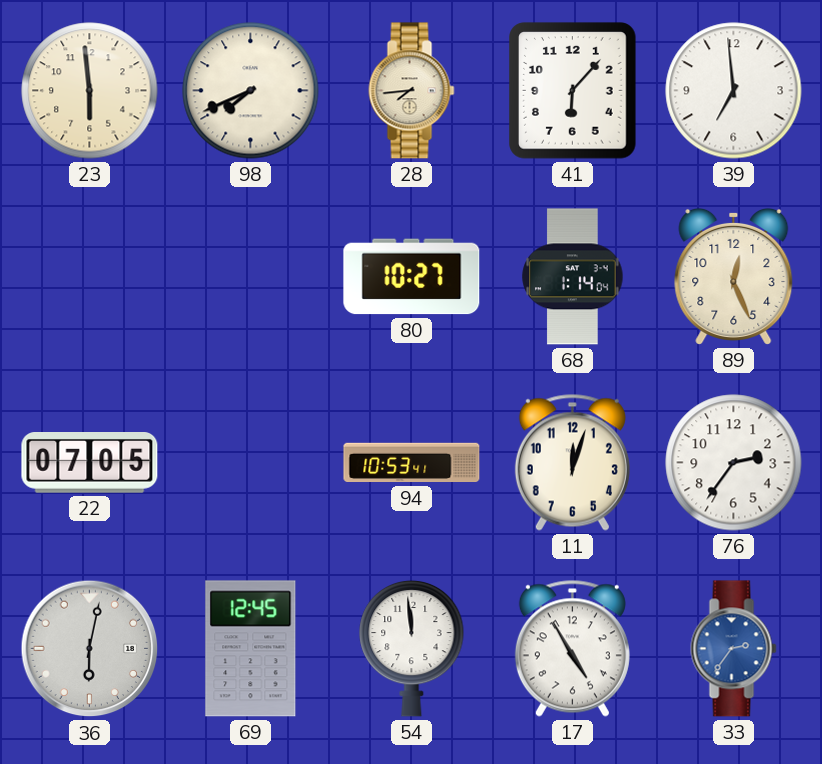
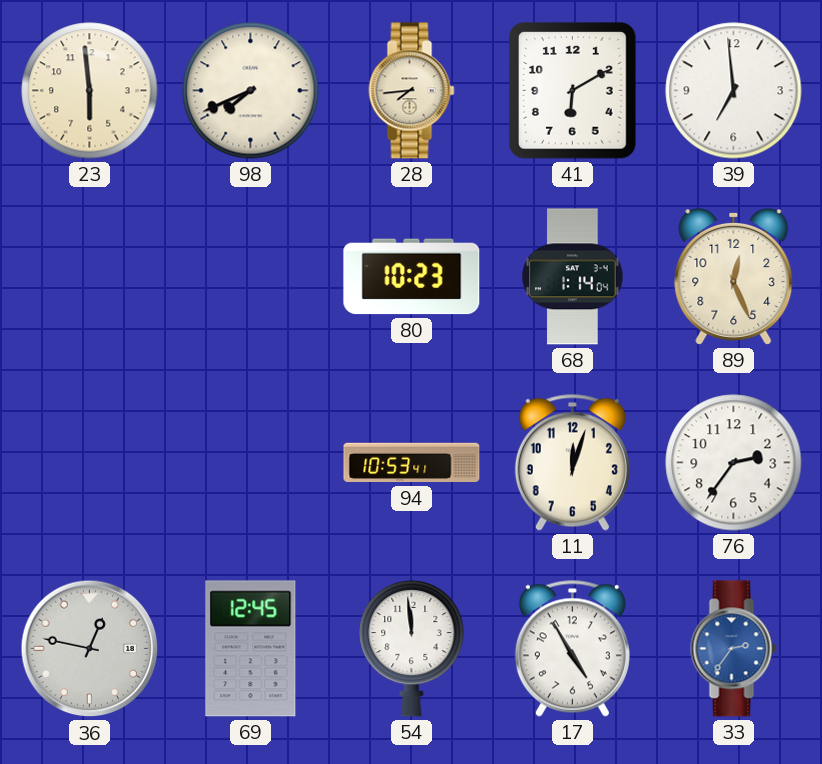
41: 6:07 -> 6:10
80: 10:27 -> 10:23
22: 07:05 -> none
36: 6:02 -> 12:47
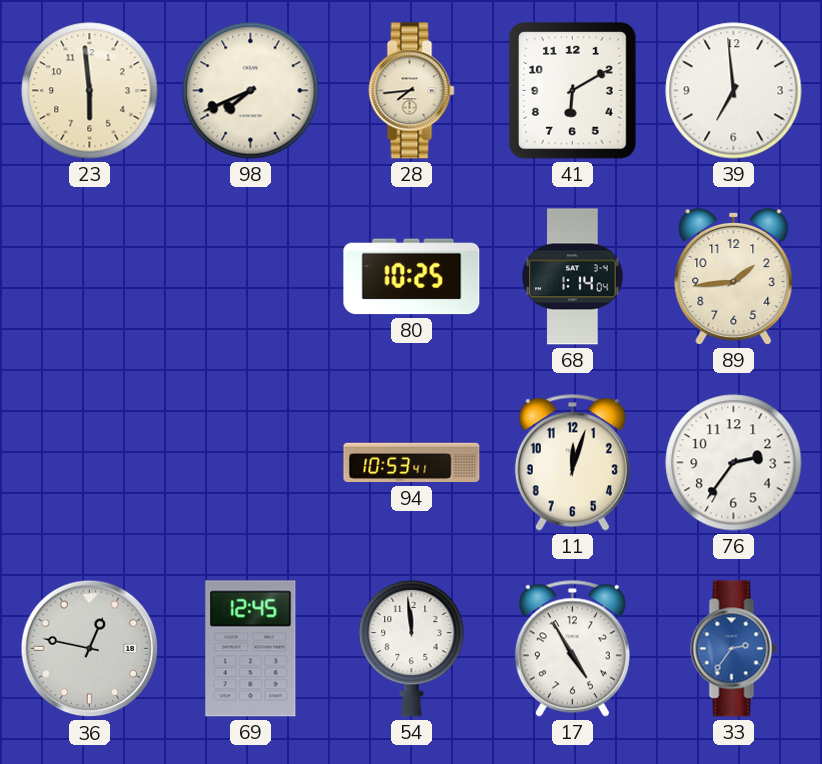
80: 10:23 -> 10:25
89: 12:26 -> 1:44
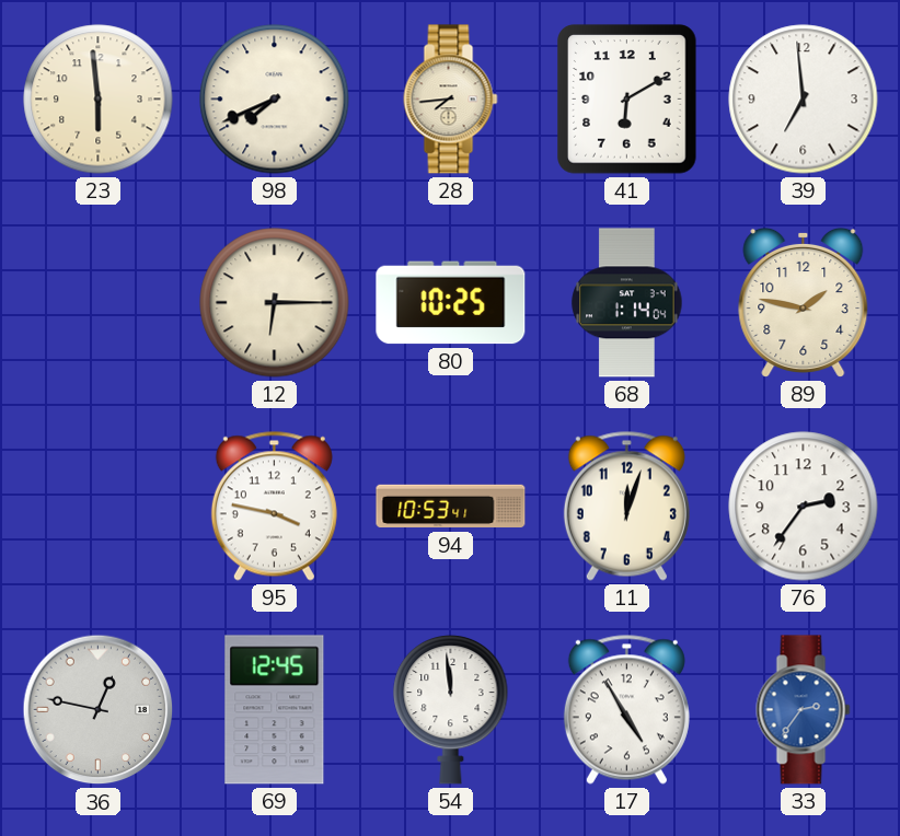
12: none -> 6:15
89: 1:44 -> 1:47
95: none -> 3:47
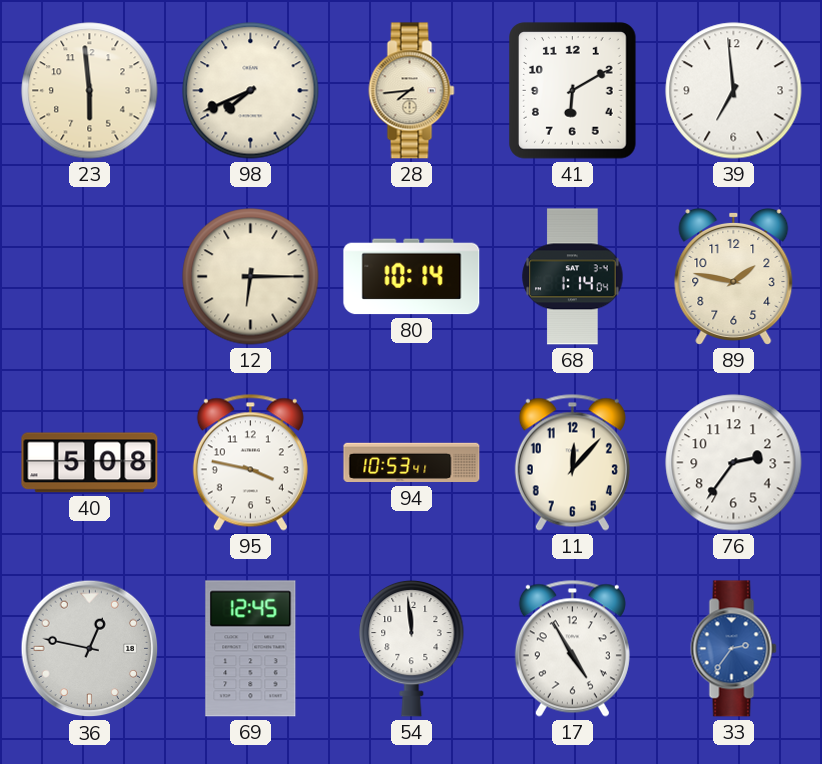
80: 10:25 -> 10:14
40: none -> 5:08
11: 12:03 -> 12:07
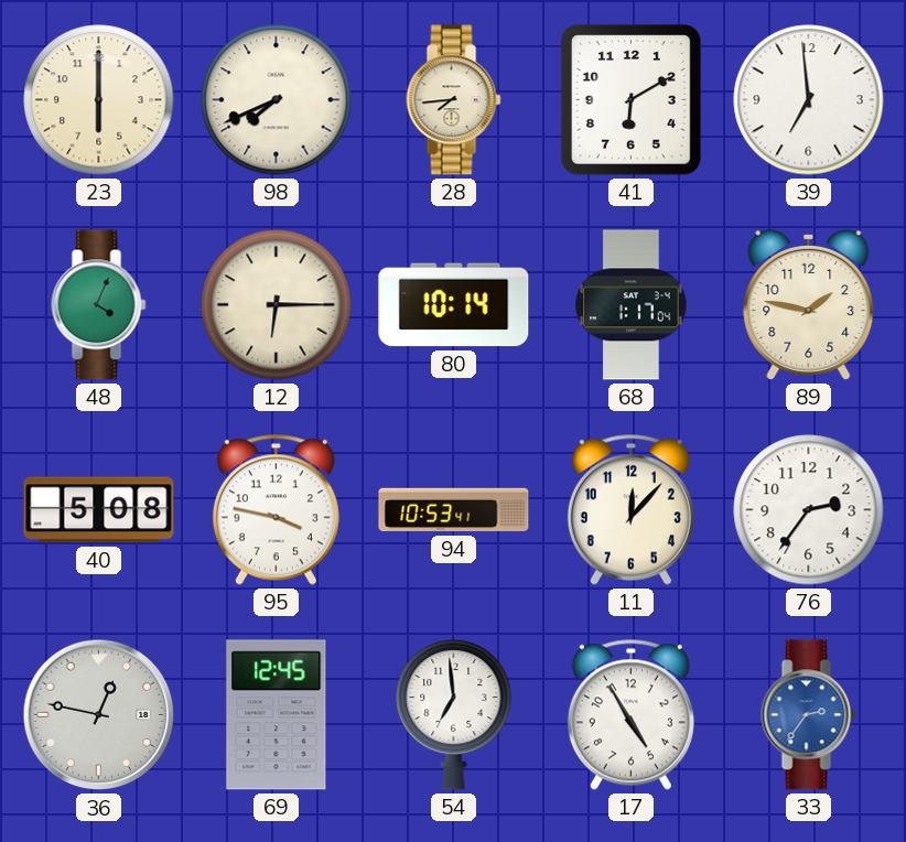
23: 5:59 -> 6:00
48: none -> 4:04
68: 1:14 -> 1:17
54: 11:59 -> 6:59
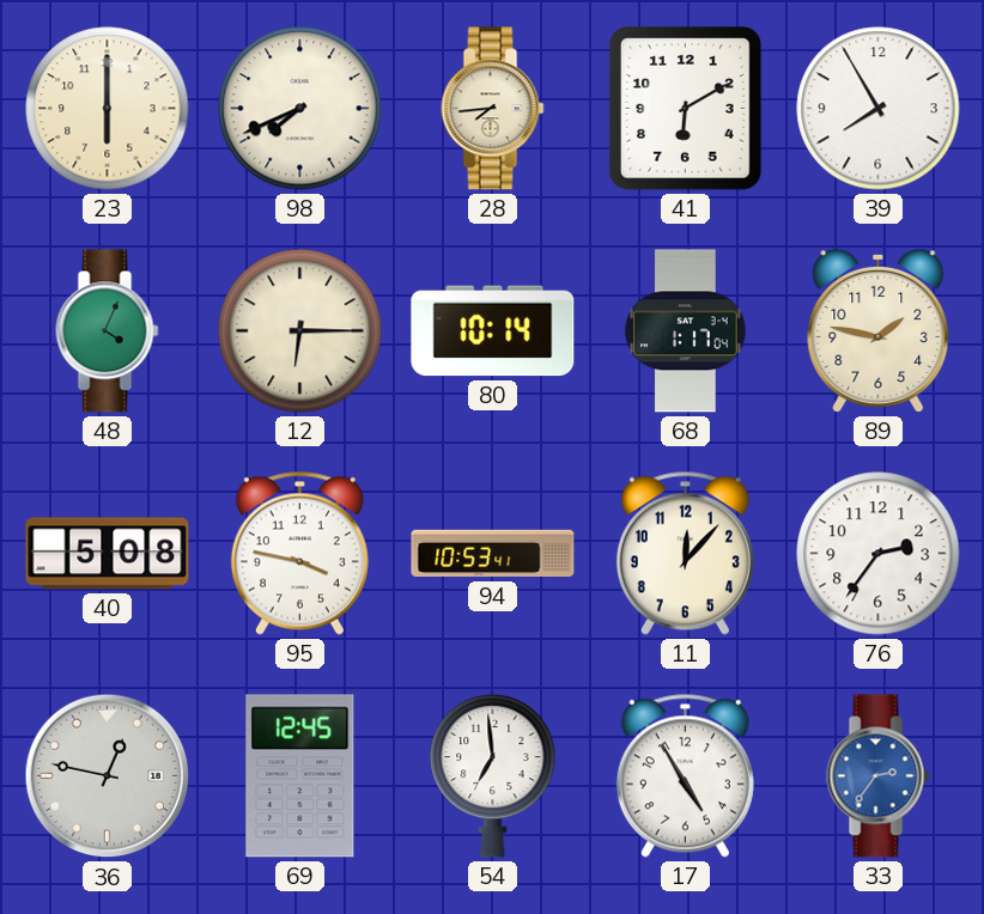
39: 6:59 -> 7:55
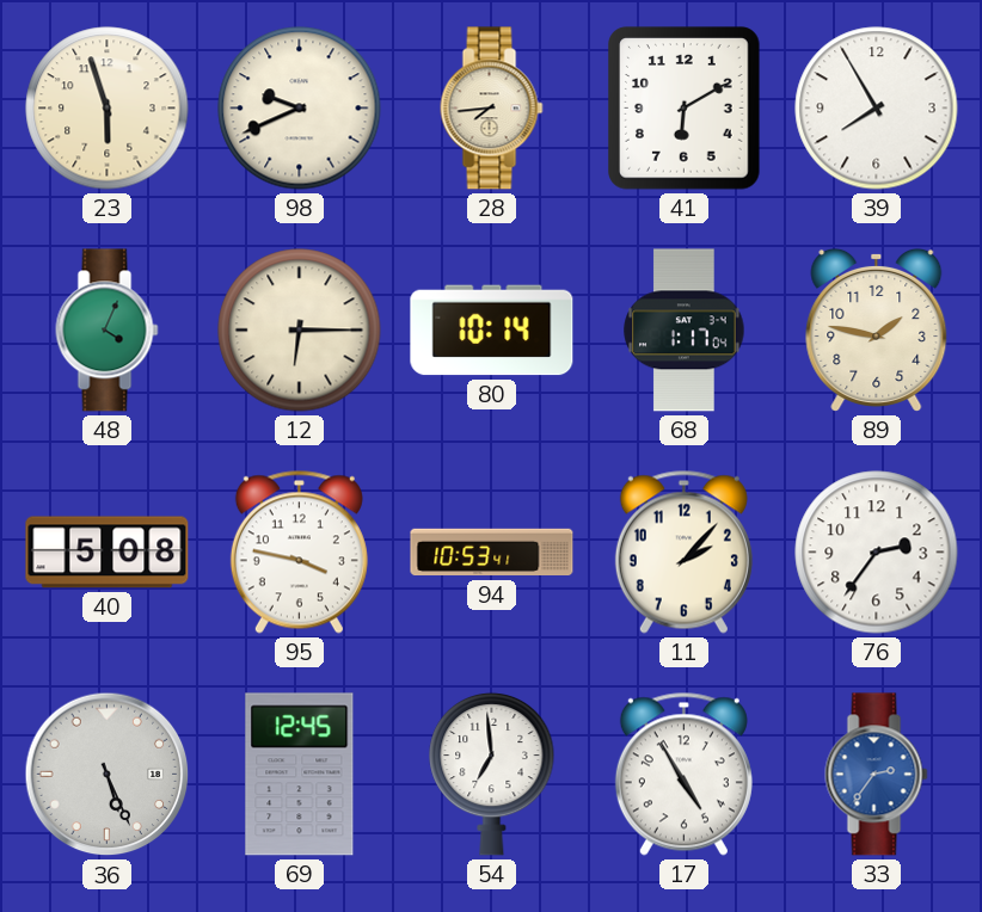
23: 6:00 -> 5:57
98: 7:41 -> 9:41
11: 12:07 -> 2:07
36: 12:47 -> 5:26
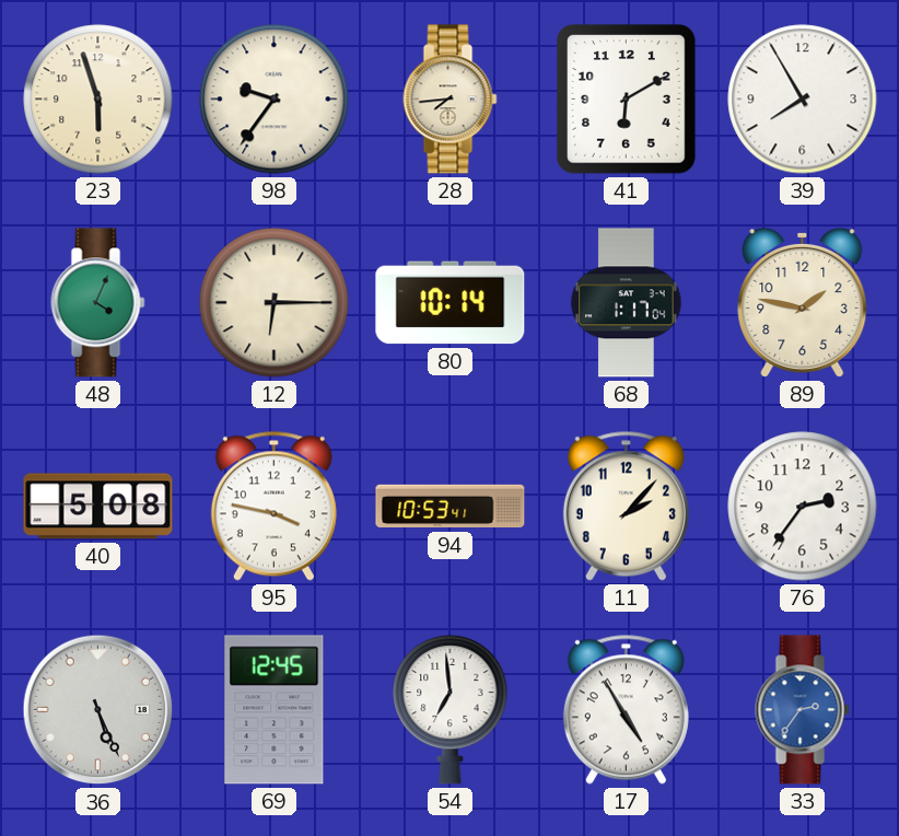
98: 9:41 -> 9:36
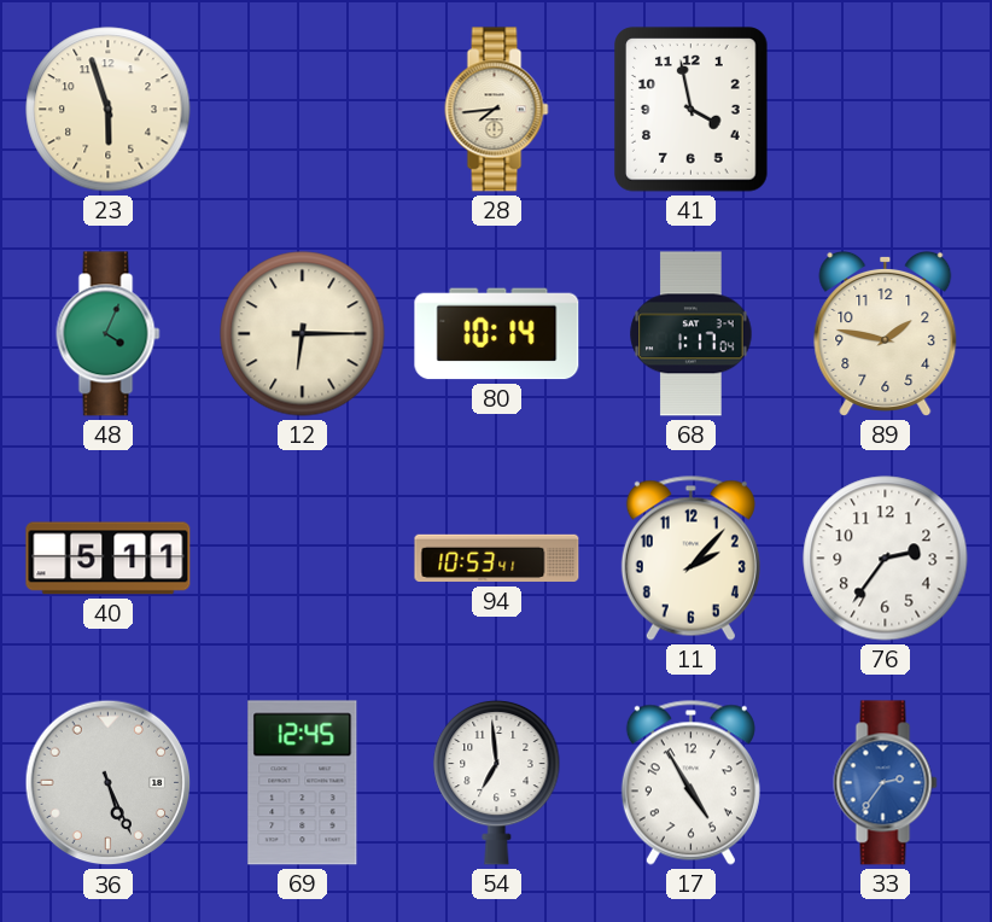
98: 9:36 -> none
41: 6:10 -> 3:58
39: 7:55 -> none
40: 5:08 -> 5:11
95: 3:47 -> none
